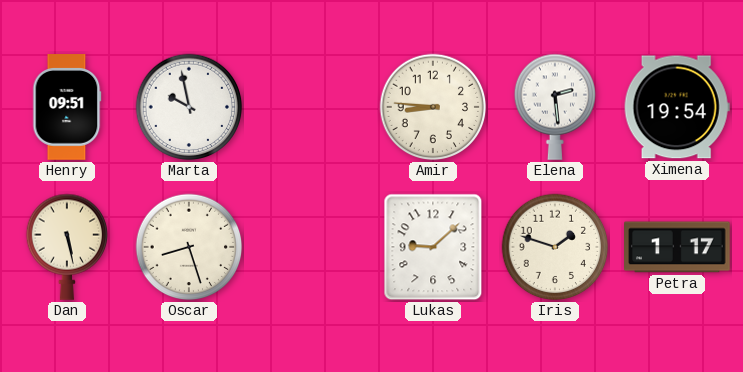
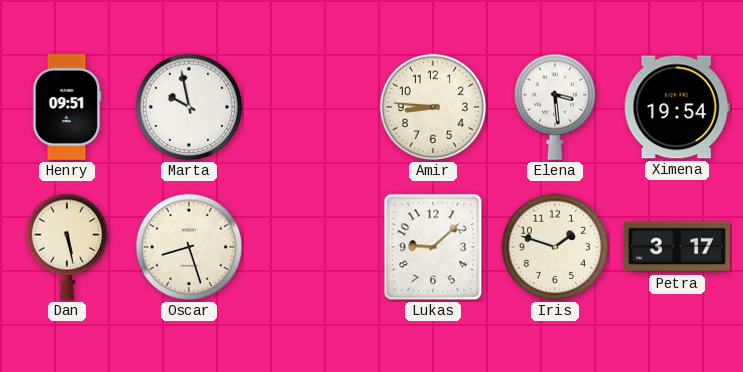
Elena: 2:29 -> 3:29
Petra: 1:17 -> 3:17
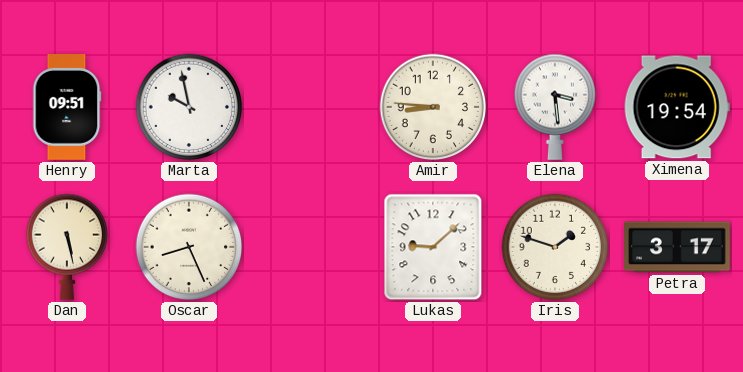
Oscar: 8:27 -> 8:26
